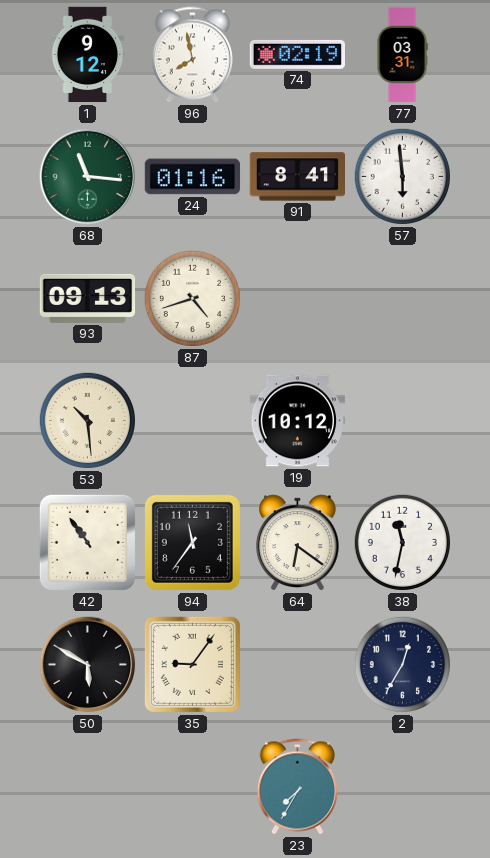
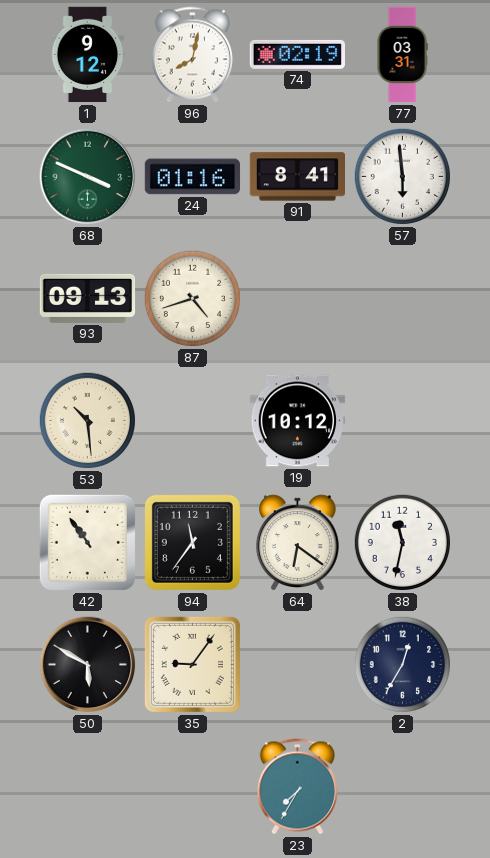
96: 7:58 -> 8:02
68: 11:16 -> 3:49
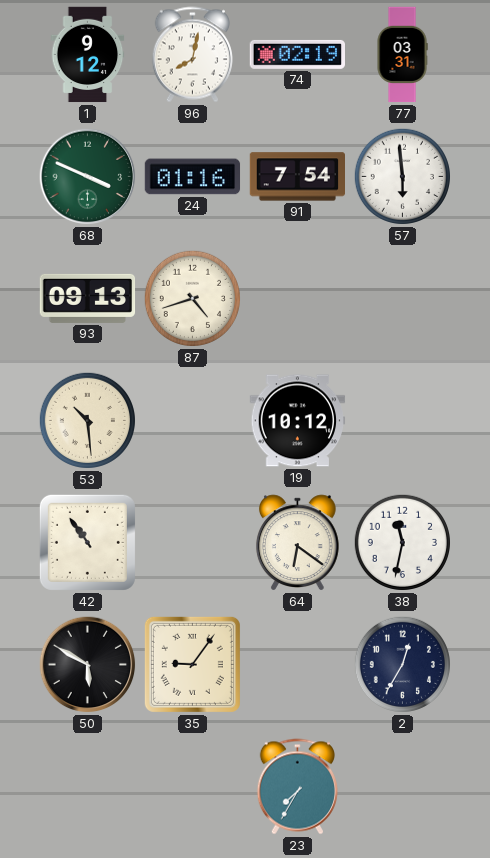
91: 8:41 -> 7:54
94: 11:36 -> none
